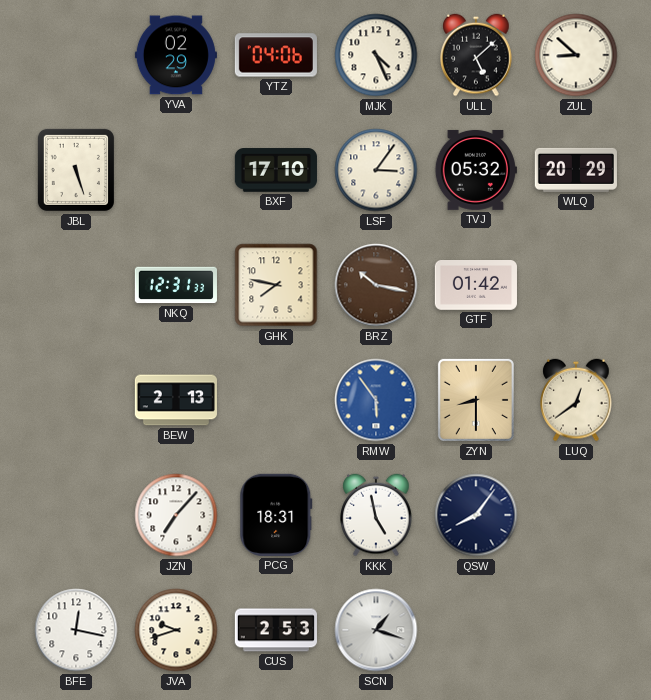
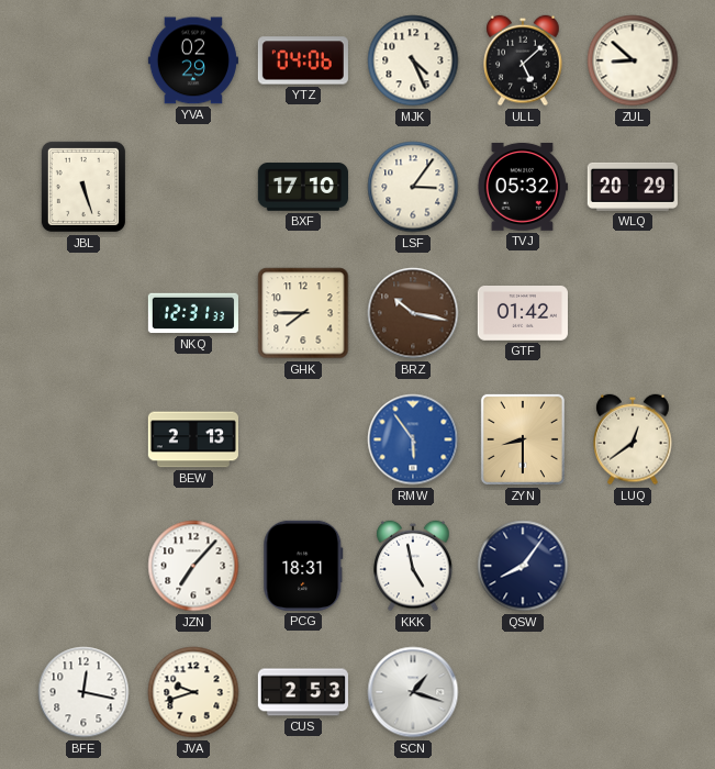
GHK: 7:47 -> 7:45
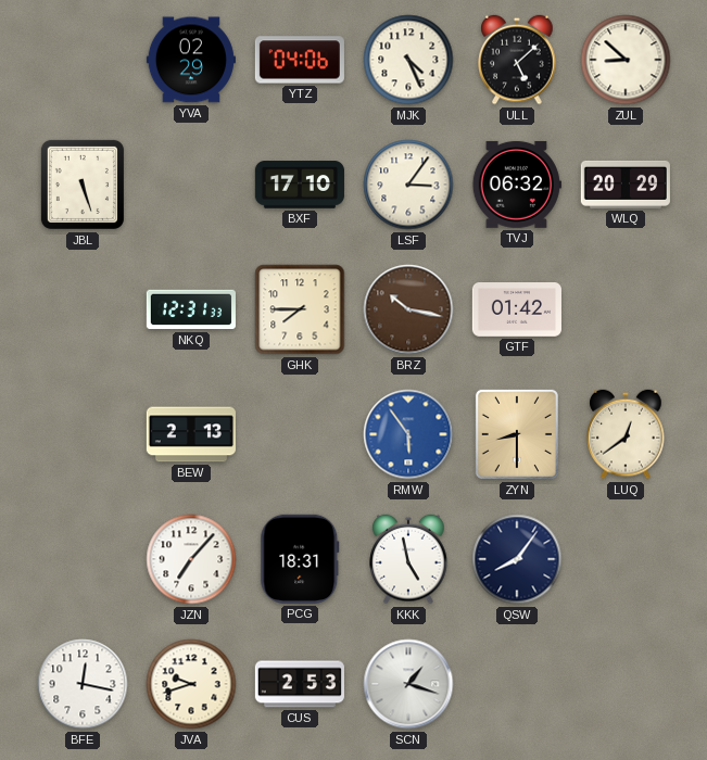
TVJ: 05:32 -> 06:32
